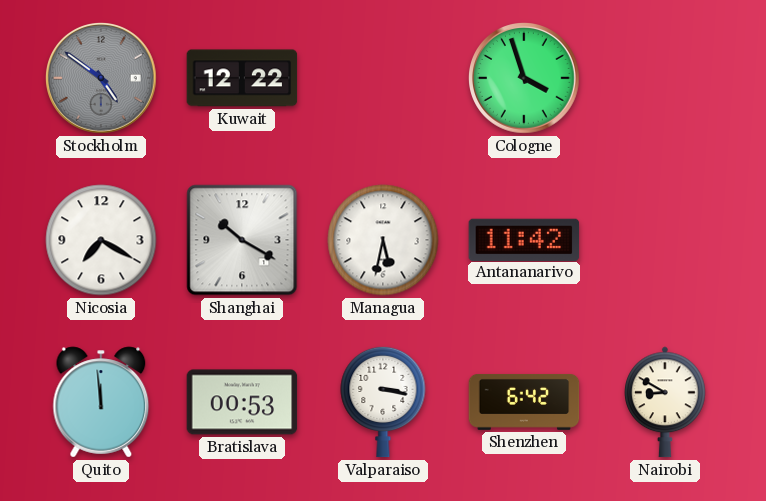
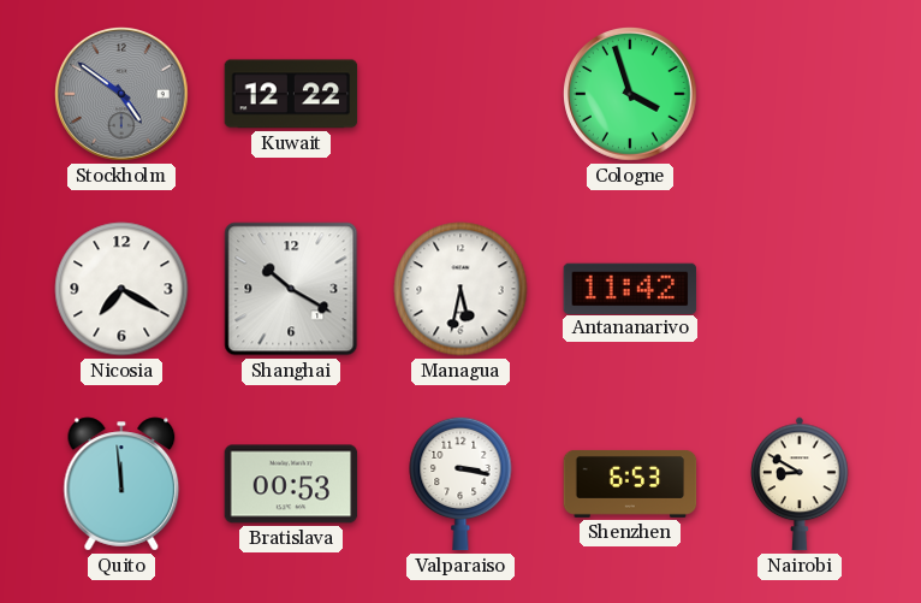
Shenzhen: 6:42 -> 6:53
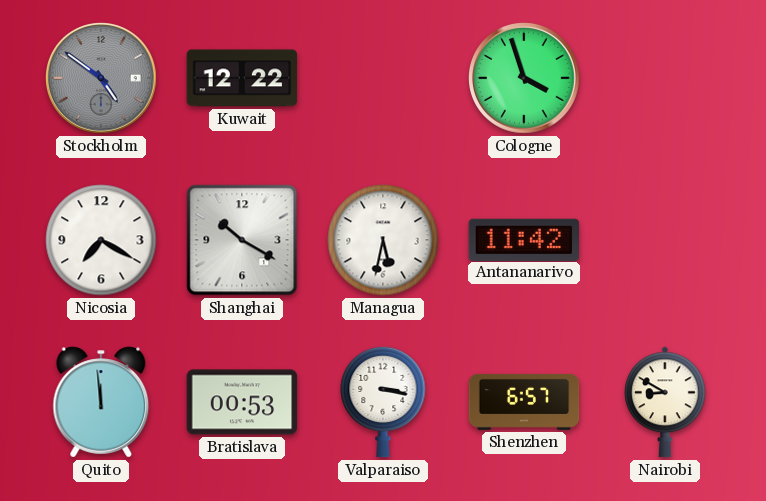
Shenzhen: 6:53 -> 6:57
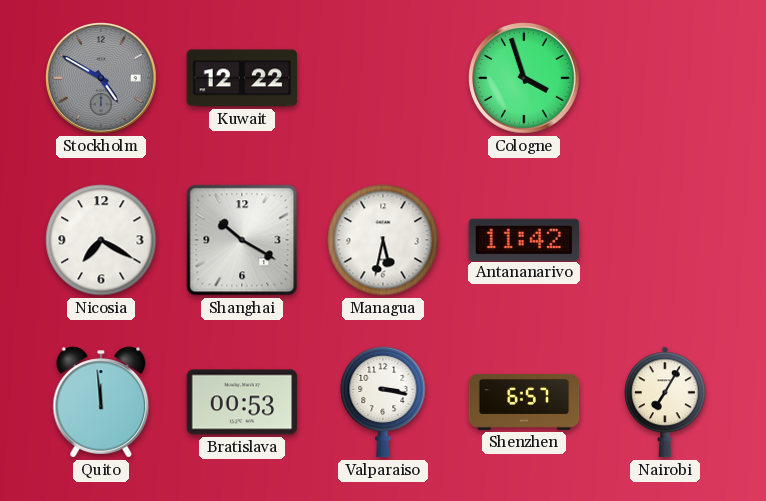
Stockholm: 4:51 -> 4:50
Nairobi: 8:50 -> 7:05
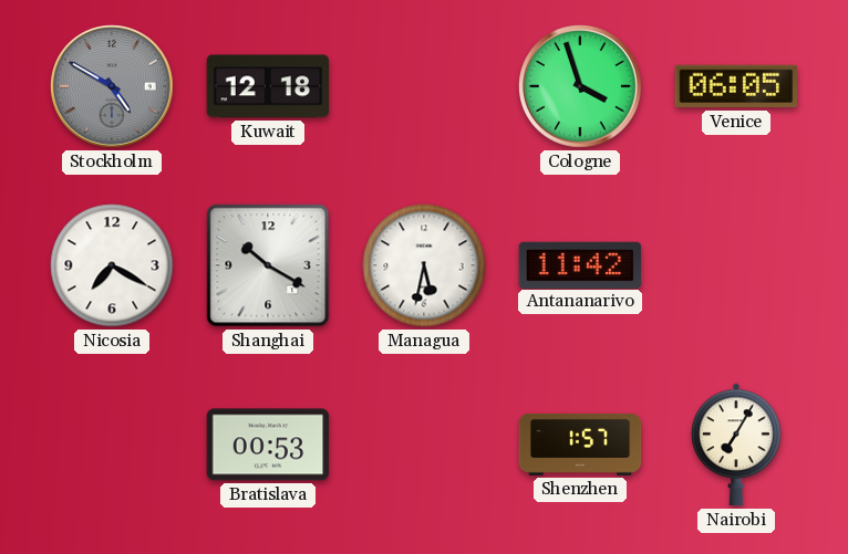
Kuwait: 12:22 -> 12:18
Venice: none -> 06:05
Quito: 11:59 -> none
Valparaiso: 3:17 -> none
Shenzhen: 6:57 -> 1:57
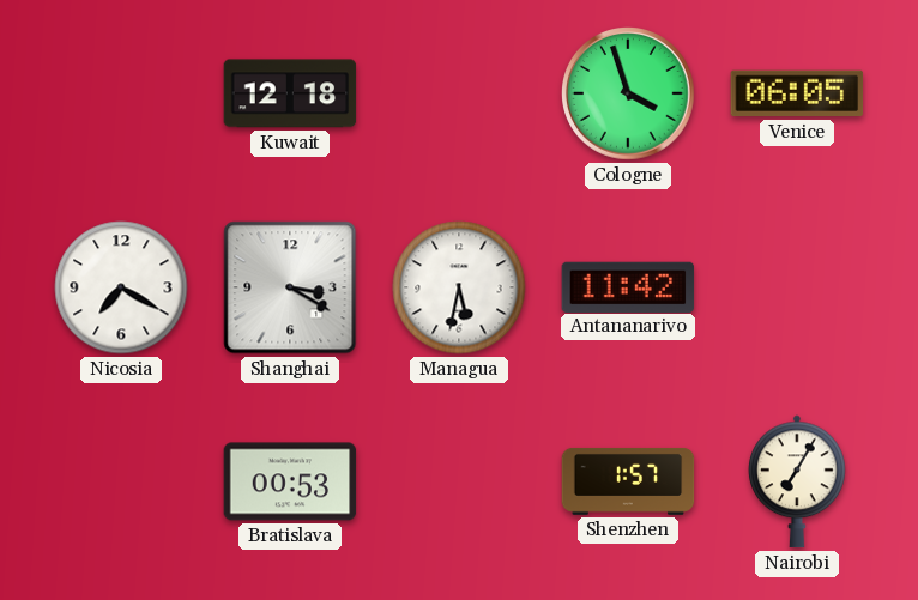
Stockholm: 4:50 -> none
Shanghai: 10:20 -> 3:20
